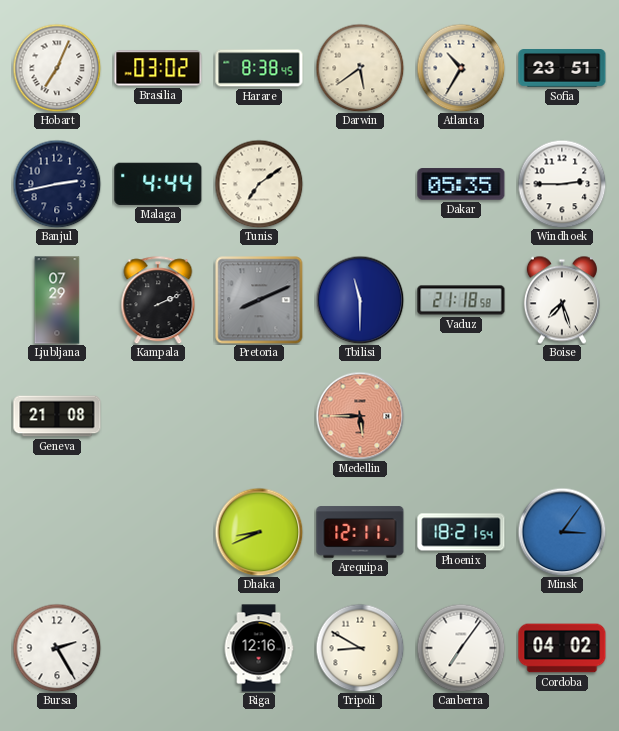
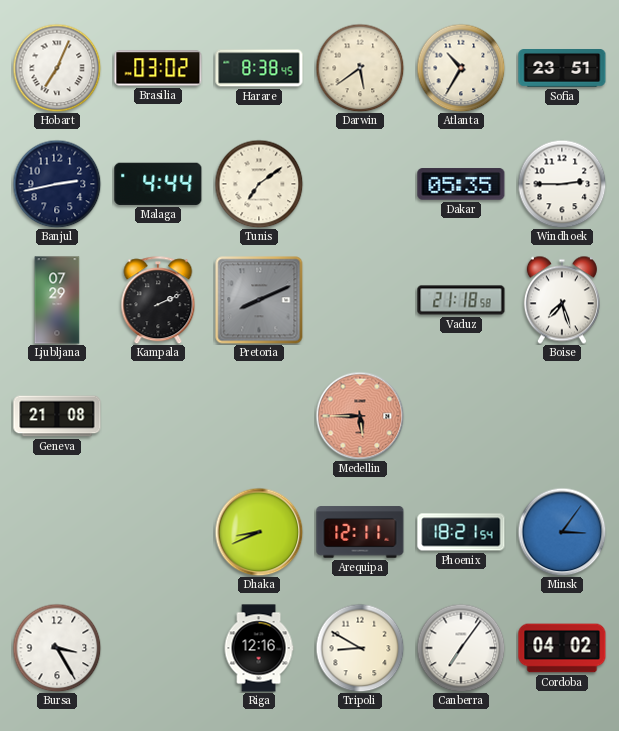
Tbilisi: 11:30 -> none
Bursa: 2:25 -> 3:25
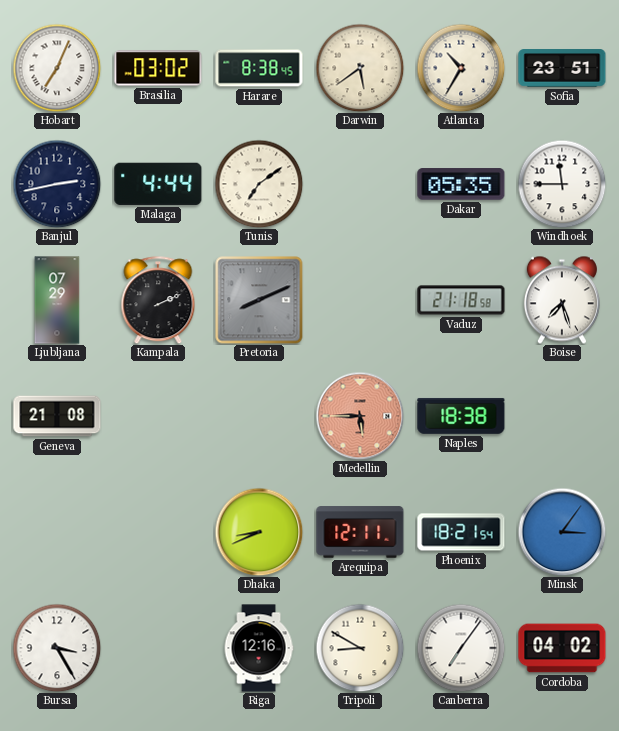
Windhoek: 2:45 -> 11:45
Naples: none -> 18:38
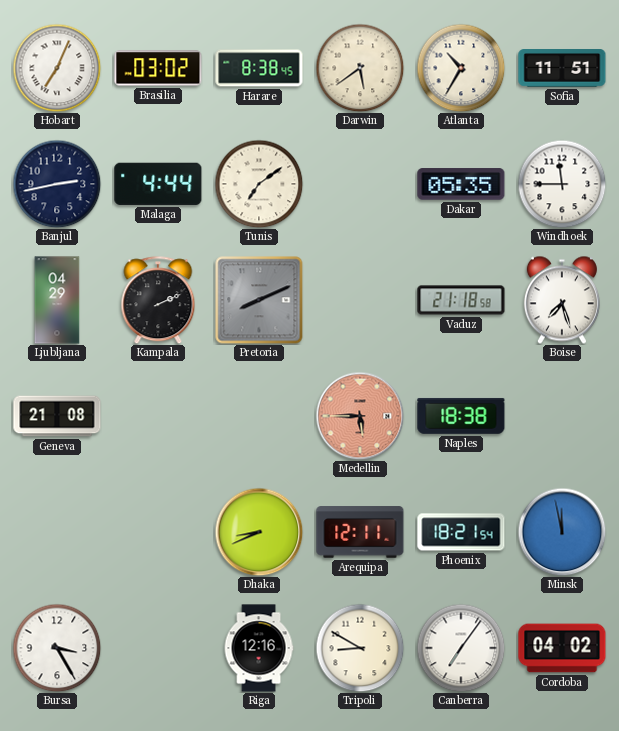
Sofia: 23:51 -> 11:51
Ljubljana: 07:29 -> 04:29
Minsk: 3:06 -> 11:58
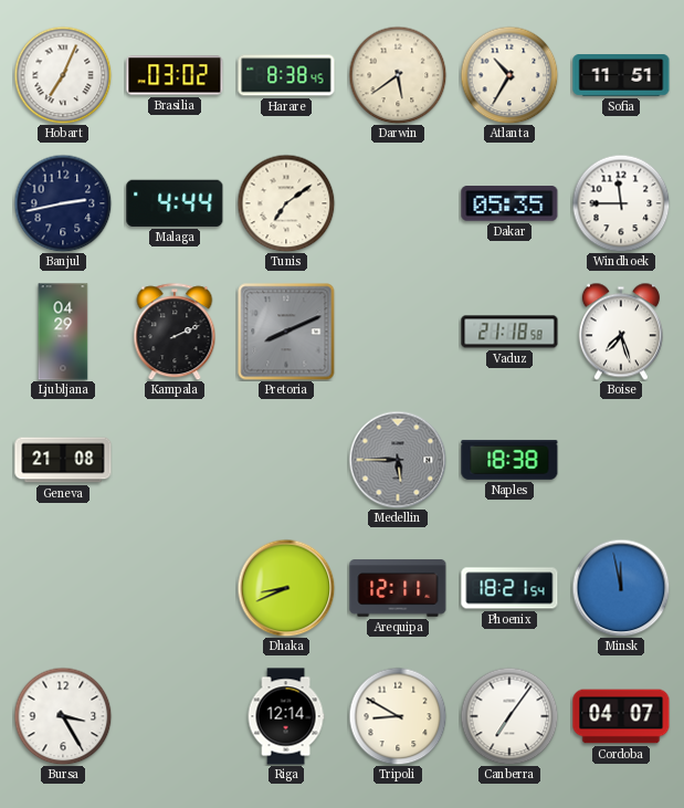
Medellin dial: salmon -> grey
Riga: 12:16 -> 12:14
Cordoba: 04:02 -> 04:07
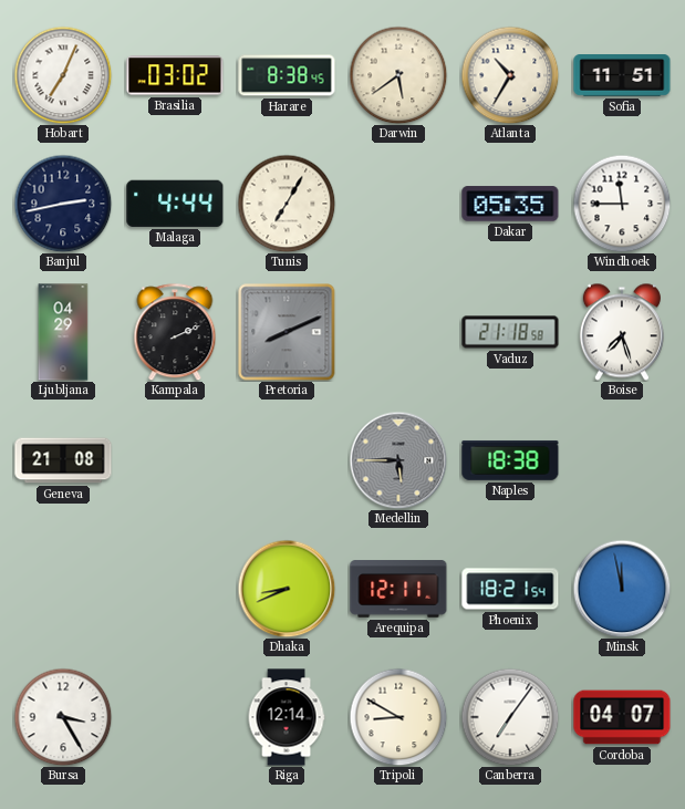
Tunis: 7:09 -> 7:05
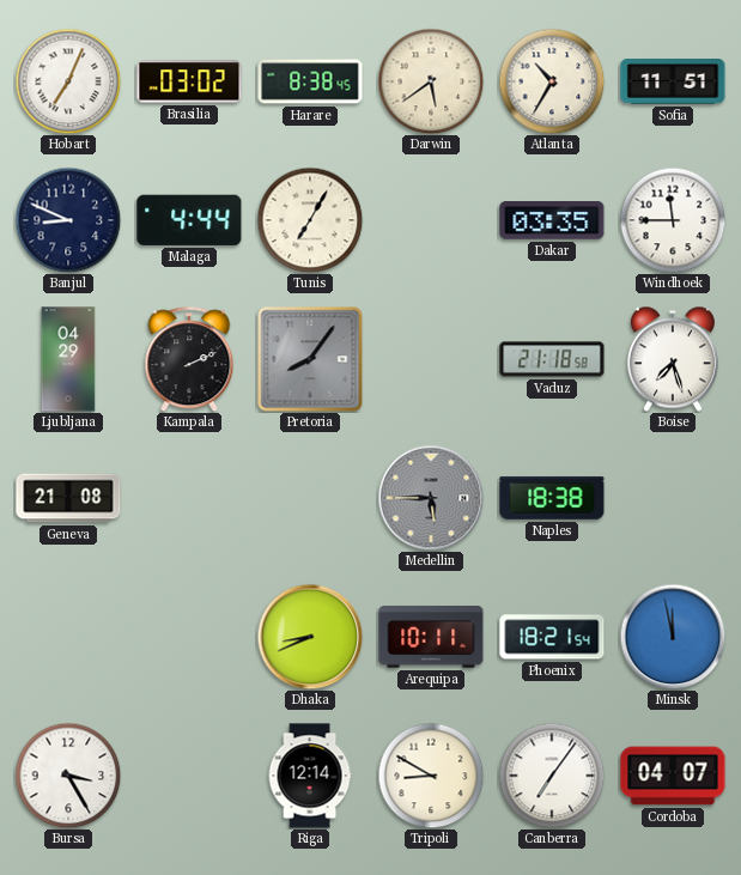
Banjul: 2:43 -> 8:49
Dakar: 05:35 -> 03:35
Pretoria: 8:11 -> 8:06
Arequipa: 12:11 -> 10:11
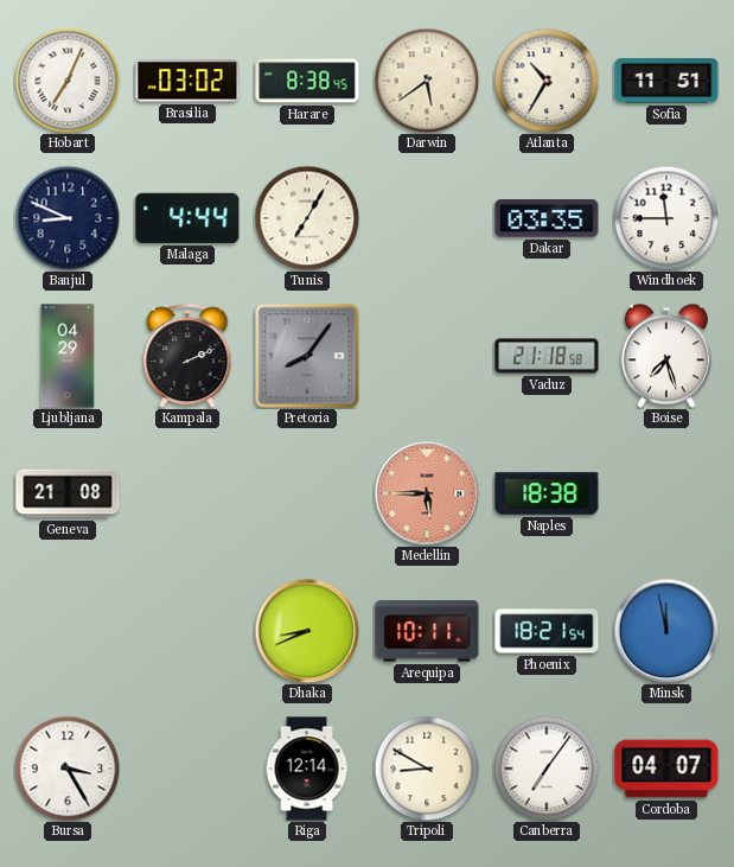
Medellin dial: grey -> salmon
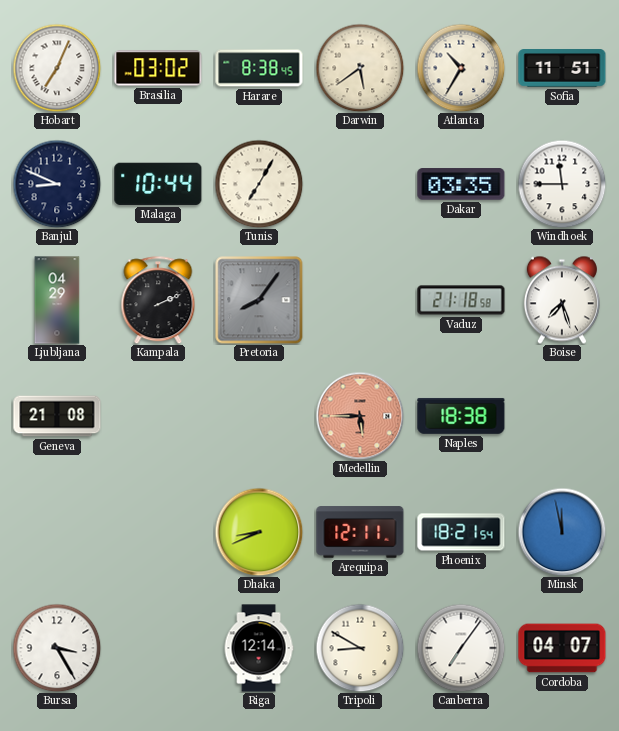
Malaga: 4:44 -> 10:44
Arequipa: 10:11 -> 12:11
